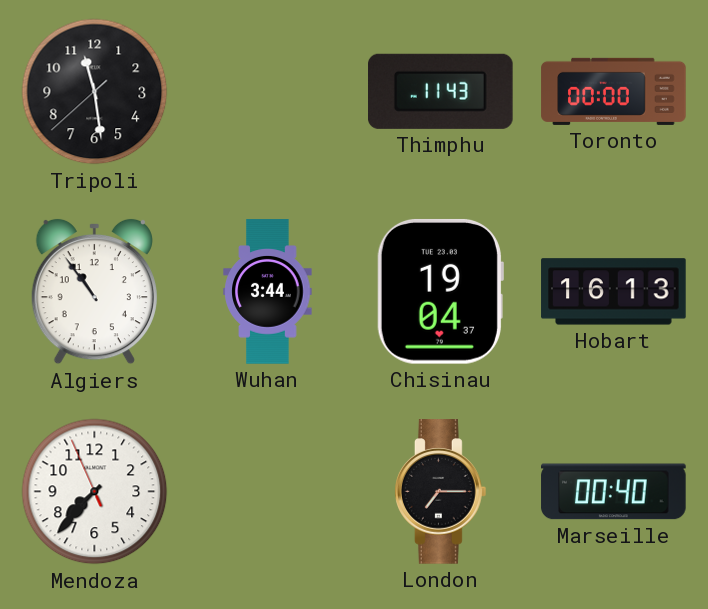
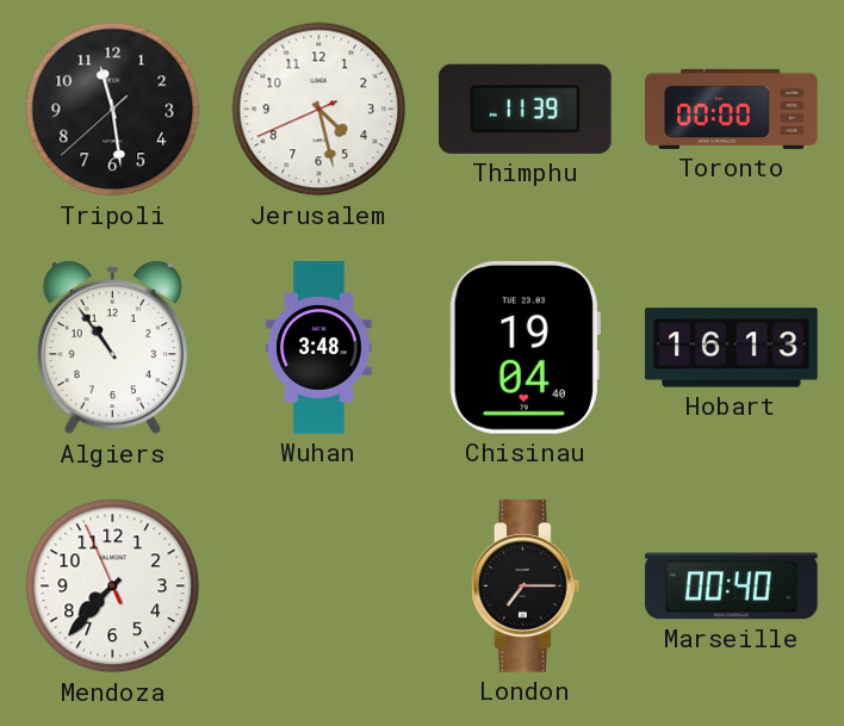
Jerusalem: none -> 4:27
Thimphu: 11:43 -> 11:39
Wuhan: 3:44 -> 3:48
Chisinau: 19:04:37 -> 19:04:40
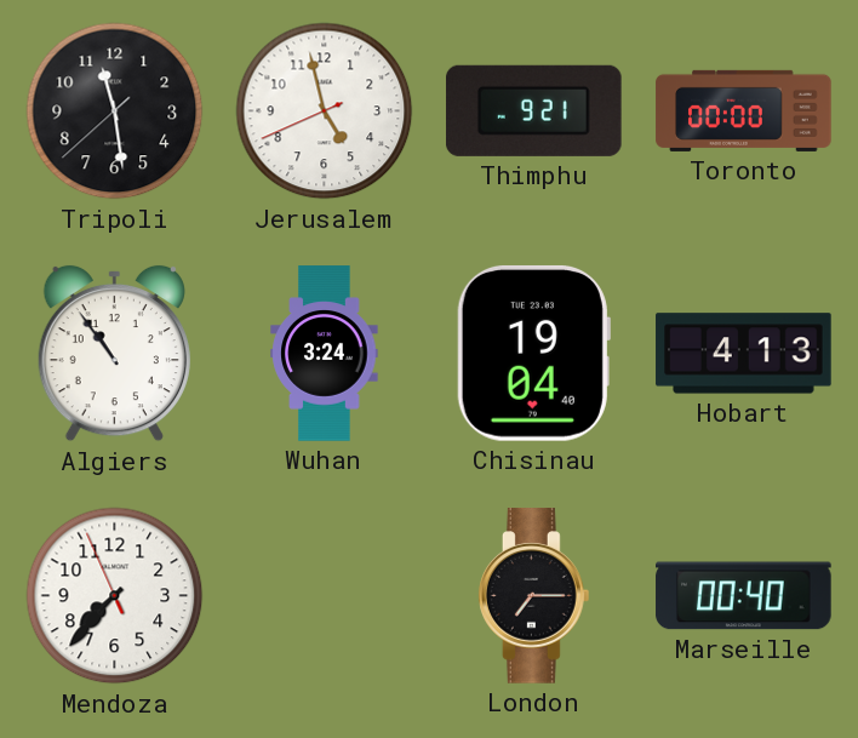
Jerusalem: 4:27 -> 4:57
Thimphu: 11:39 -> 9:21
Wuhan: 3:48 -> 3:24
Hobart: 16:13 -> 4:13
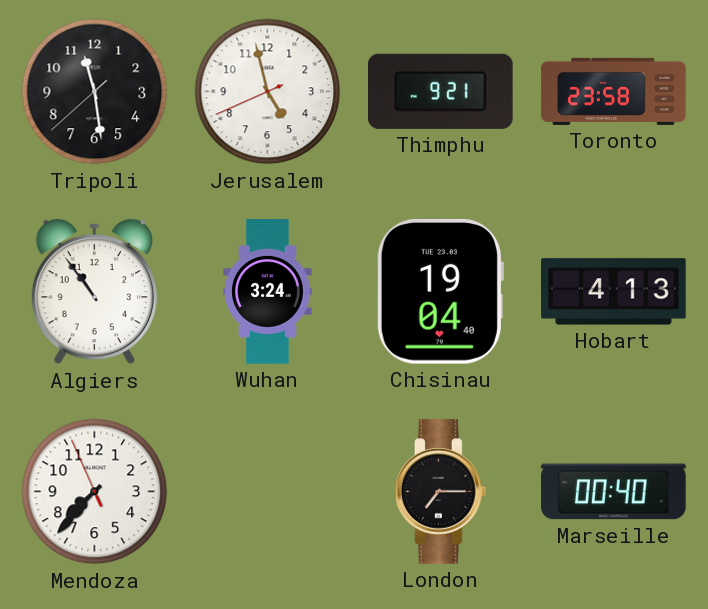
Toronto: 00:00 -> 23:58
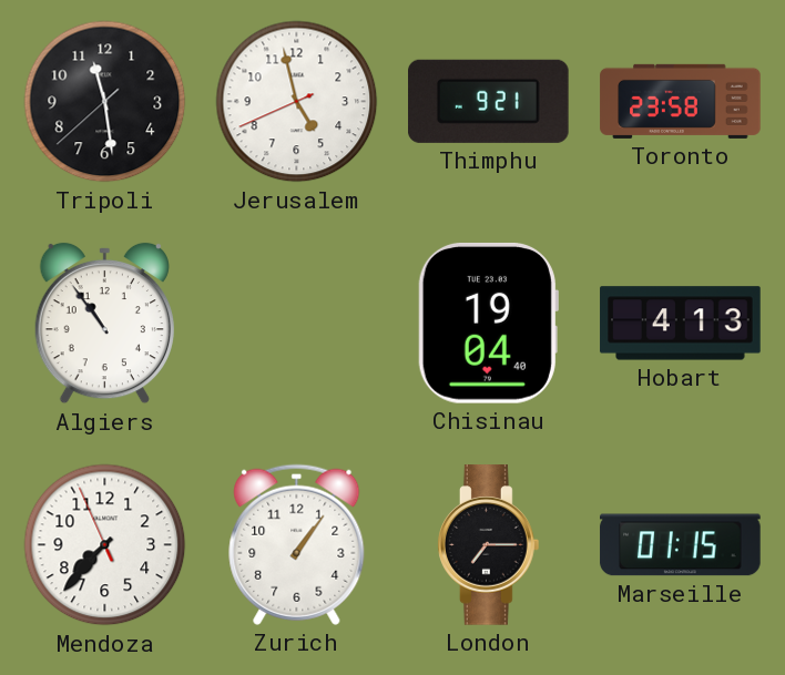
Wuhan: 3:24 -> none
Zurich: none -> 1:06
Marseille: 00:40 -> 01:15
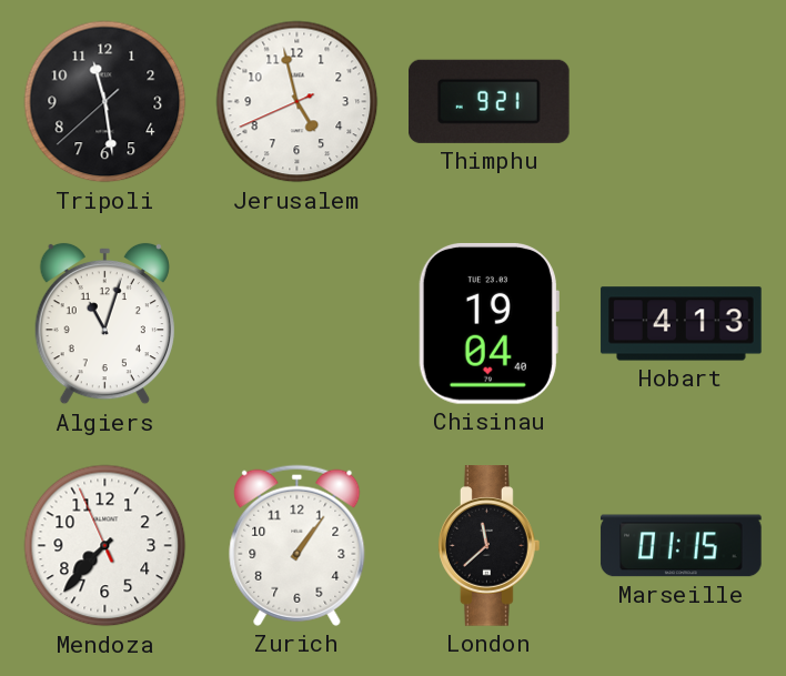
Toronto: 23:58 -> none
Algiers: 10:54 -> 11:03
London: 7:15 -> 11:38
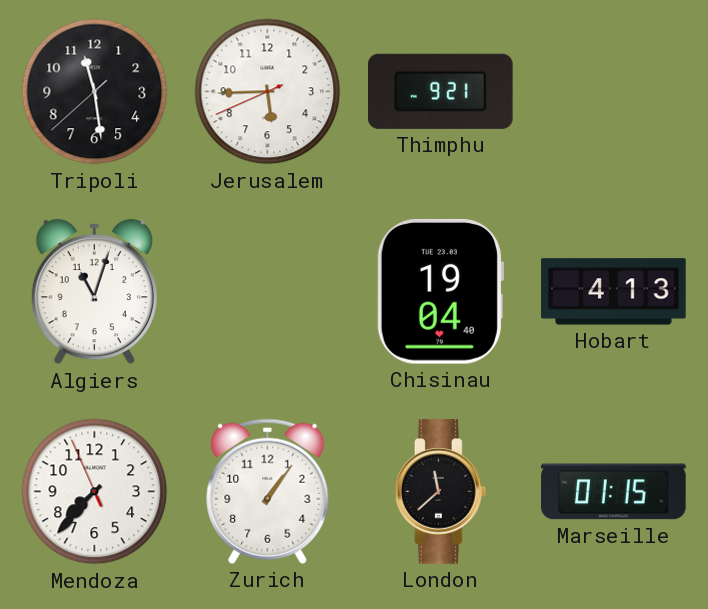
Jerusalem: 4:57 -> 5:44
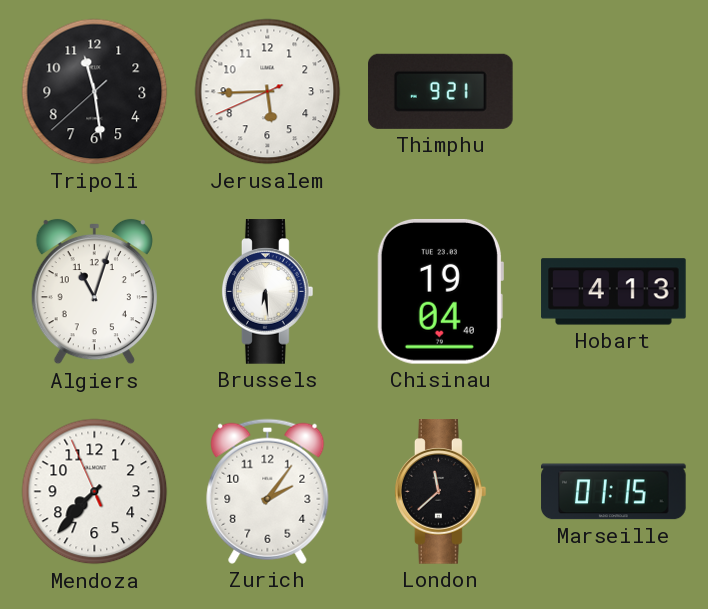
Brussels: none -> 6:29
Zurich: 1:06 -> 2:06
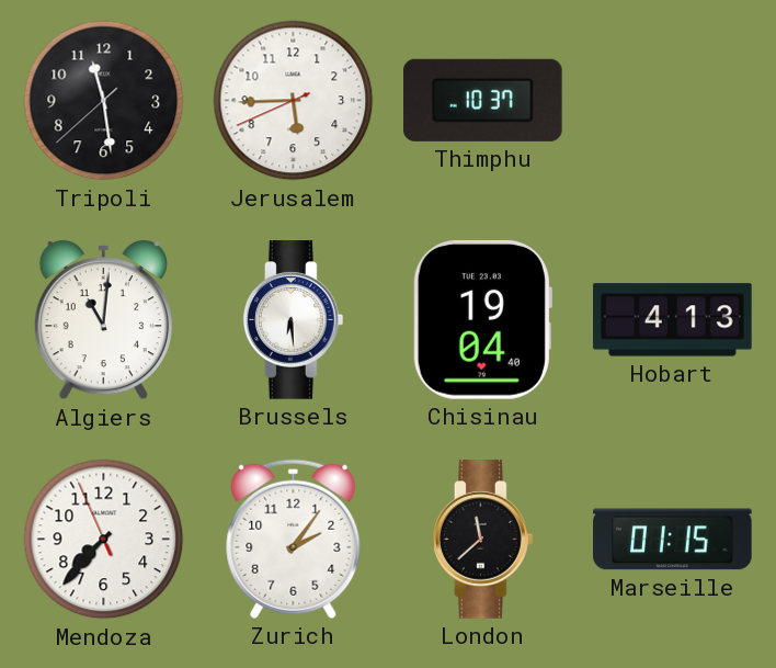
Thimphu: 9:21 -> 10:37
Algiers: 11:03 -> 11:01
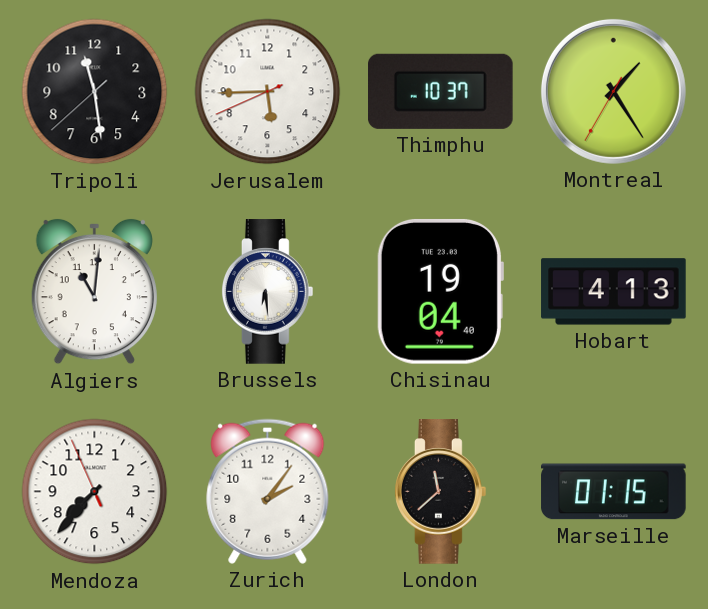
Montreal: none -> 1:24
